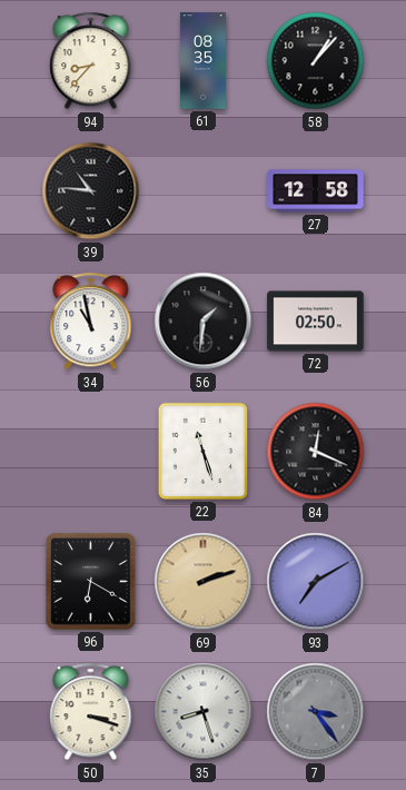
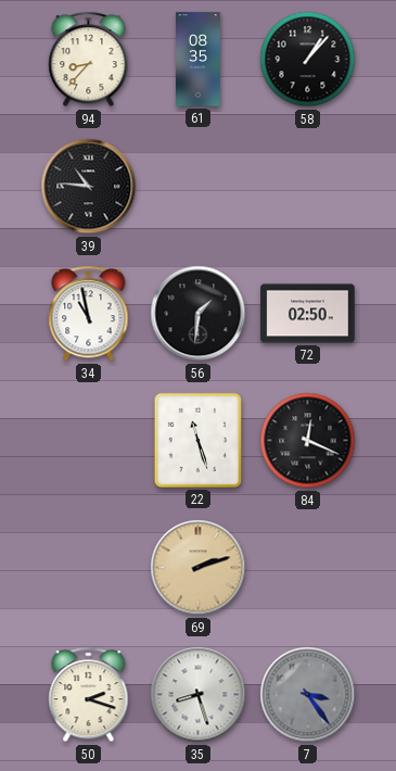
27: 12:58 -> none
96: 6:20 -> none
93: 7:10 -> none
50: 3:18 -> 2:18
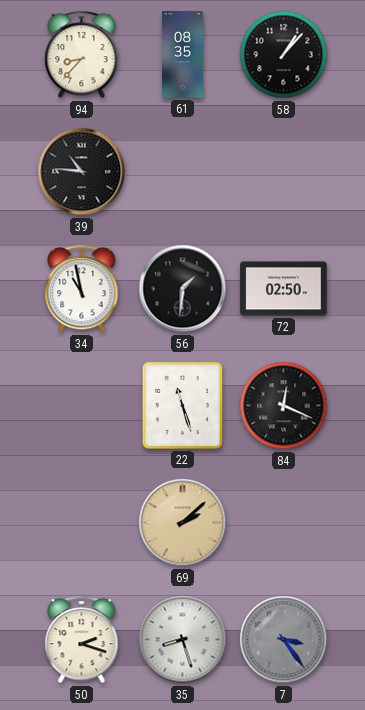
69: 2:12 -> 2:08
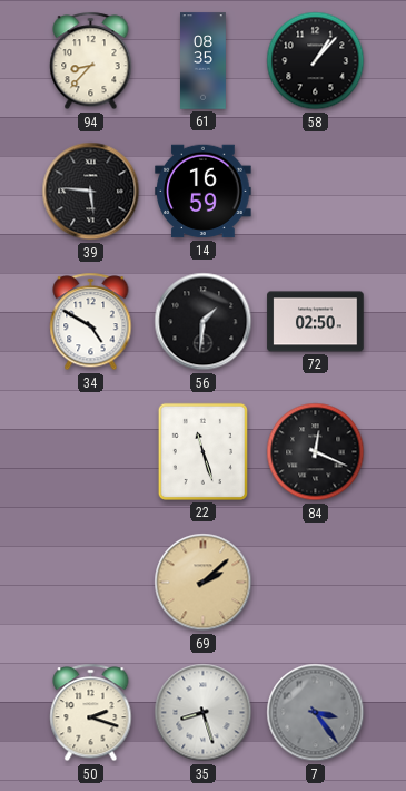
39: 10:46 -> 5:46
14: none -> 16:59
34: 10:58 -> 4:50
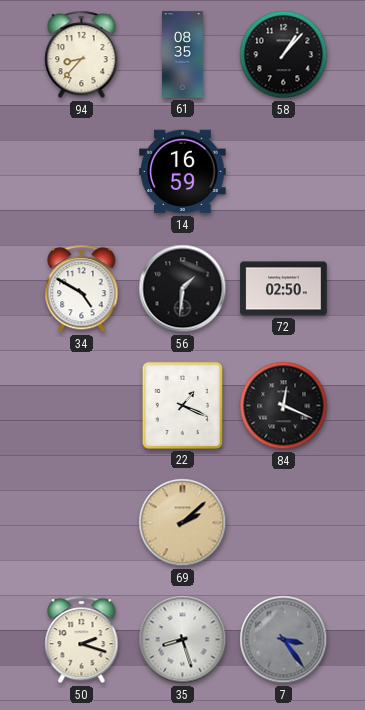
39: 5:46 -> none
22: 11:27 -> 1:19
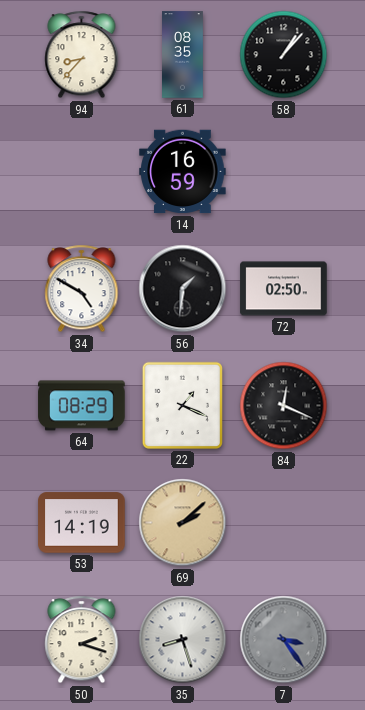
64: none -> 08:29
53: none -> 14:19
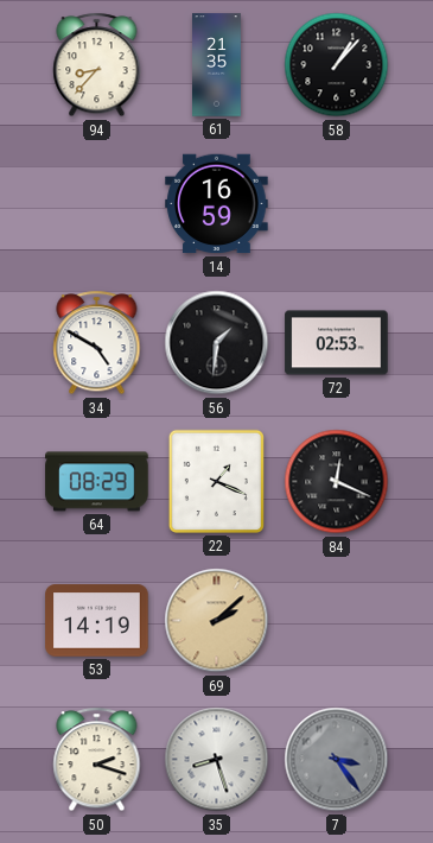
61: 08:35 -> 21:35
72: 02:50 -> 02:53
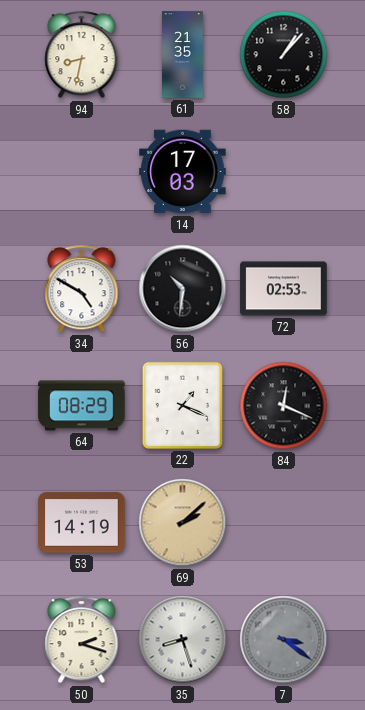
94: 8:37 -> 8:32
14: 16:59 -> 17:03
56: 1:31 -> 10:31
7: 3:24 -> 3:21
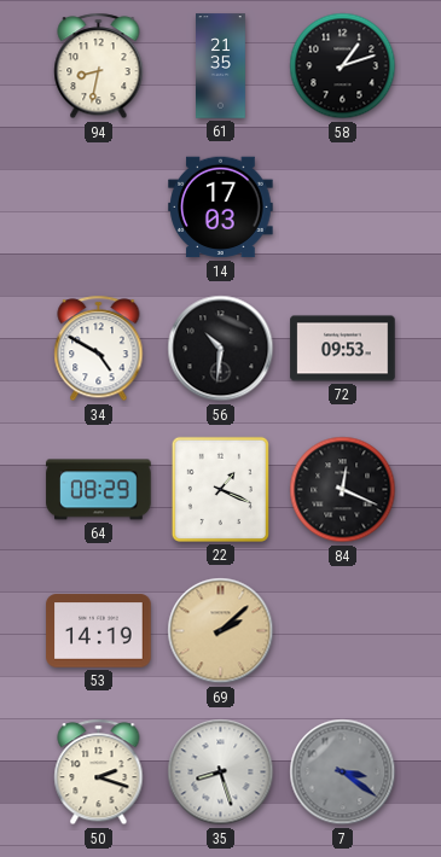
58: 1:07 -> 1:12
72: 02:53 -> 09:53
